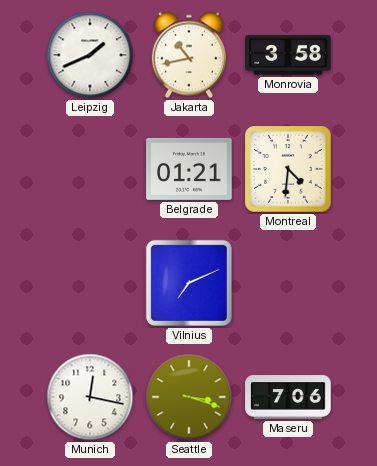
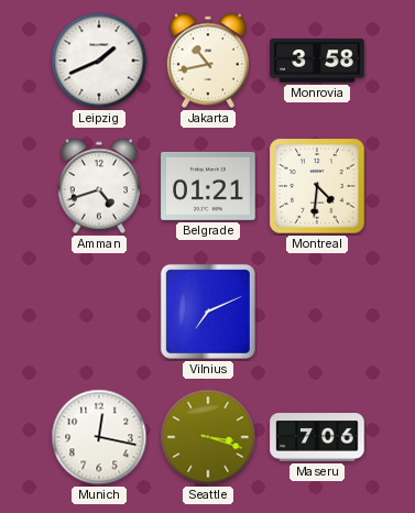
Amman: none -> 4:42
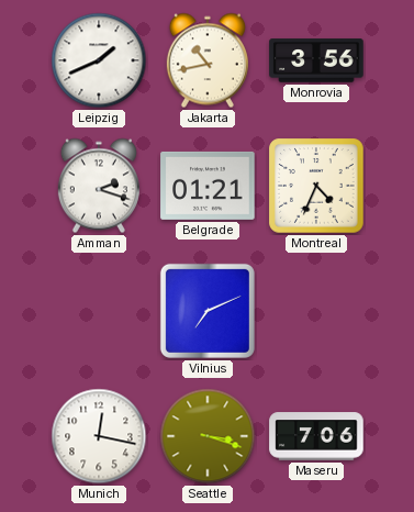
Monrovia: 3:58 -> 3:56
Amman: 4:42 -> 2:18
Montreal: 4:31 -> 4:34
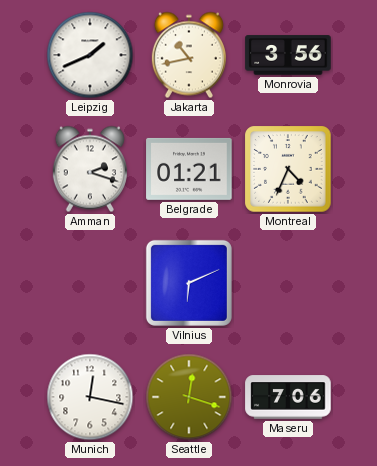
Vilnius: 7:11 -> 6:11
Seattle: 3:18 -> 12:18
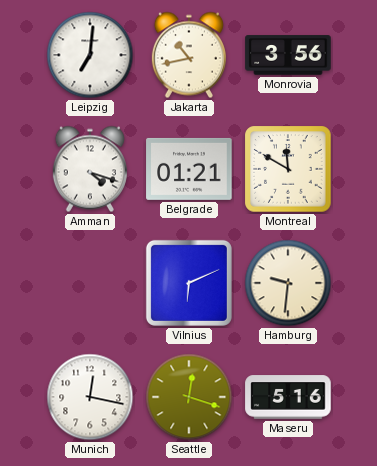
Leipzig: 1:41 -> 7:01
Amman: 2:18 -> 4:18
Montreal: 4:34 -> 11:50
Hamburg: none -> 9:31
Maseru: 7:06 -> 5:16
